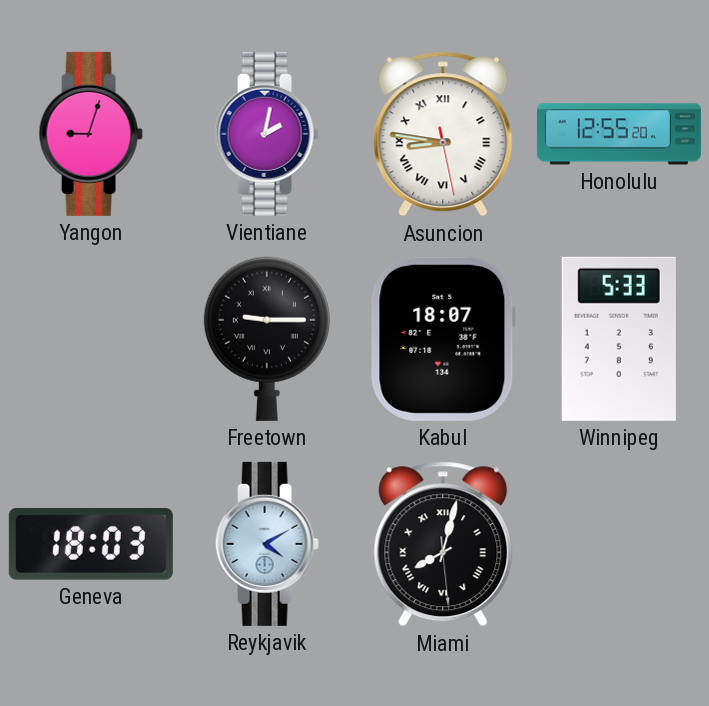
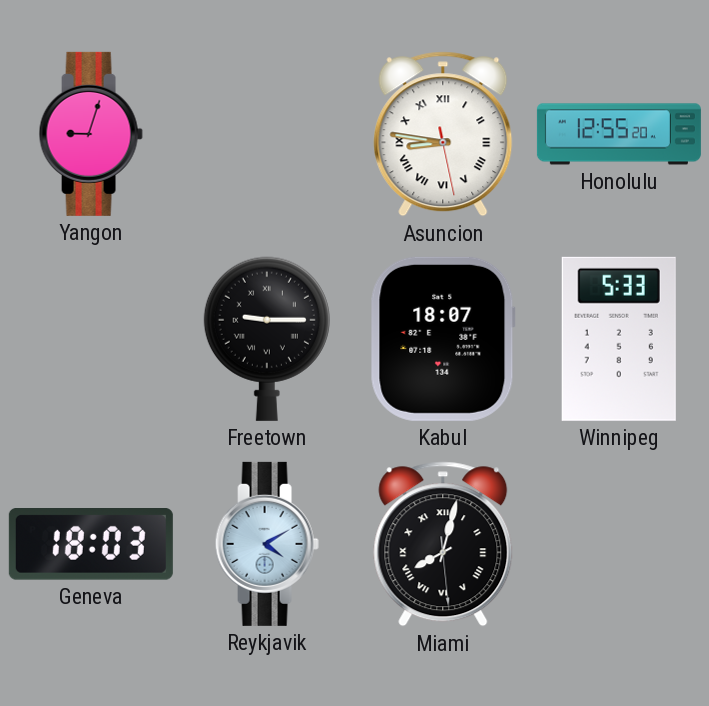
Vientiane: 2:02 -> none
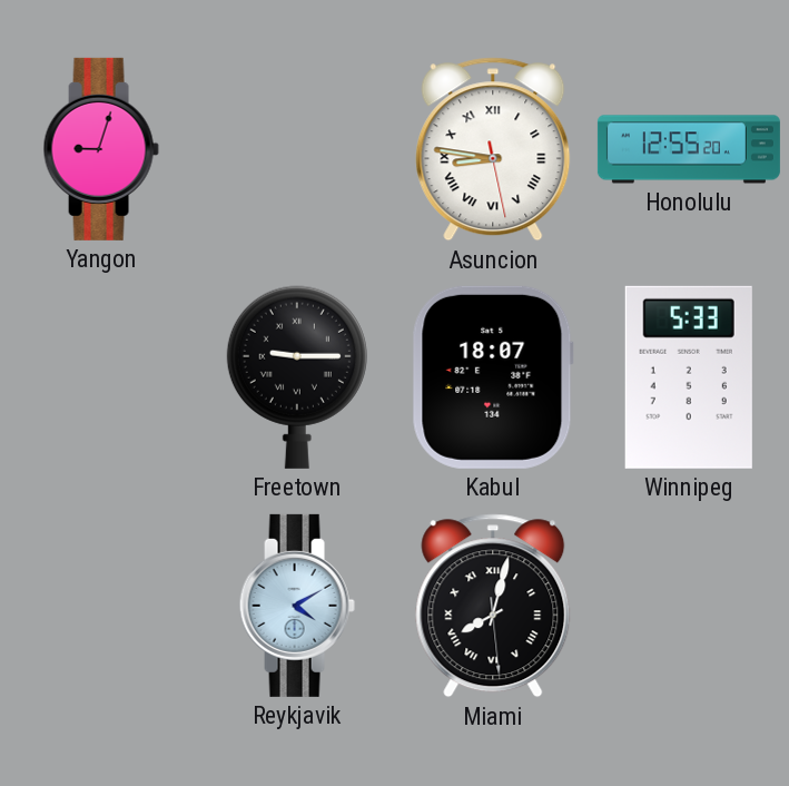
Geneva: 18:03 -> none
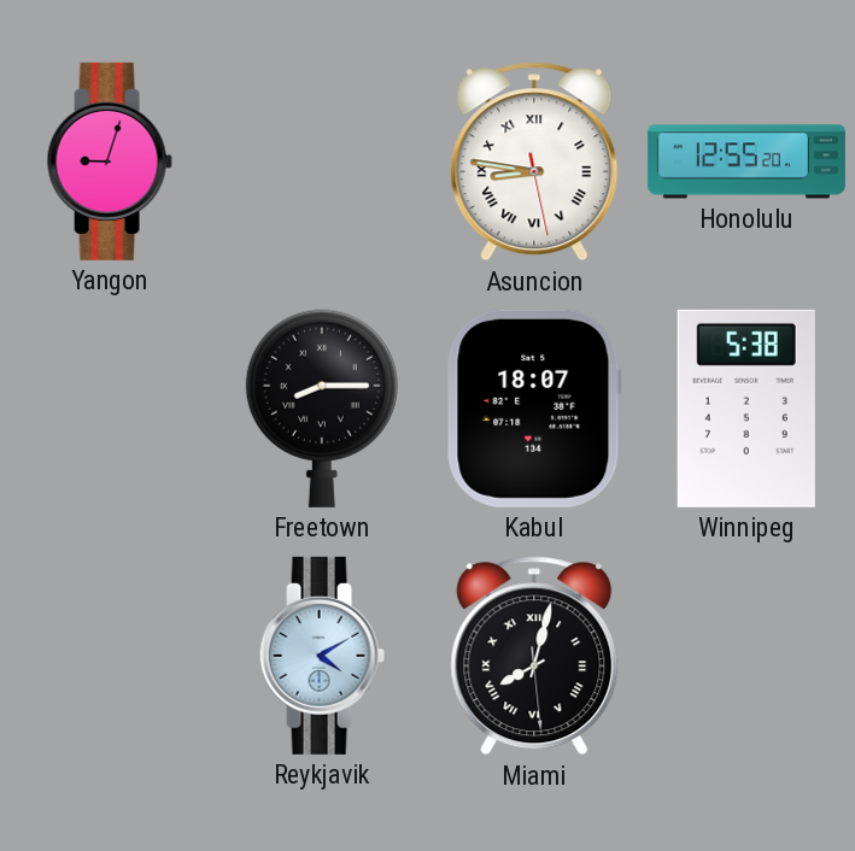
Freetown: 9:15 -> 8:15
Winnipeg: 5:33 -> 5:38
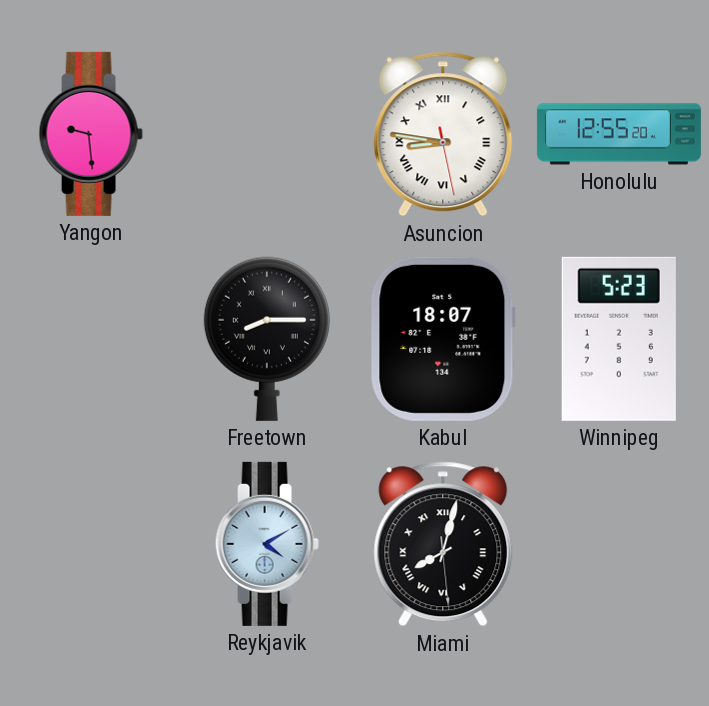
Yangon: 9:03 -> 9:29
Winnipeg: 5:38 -> 5:23
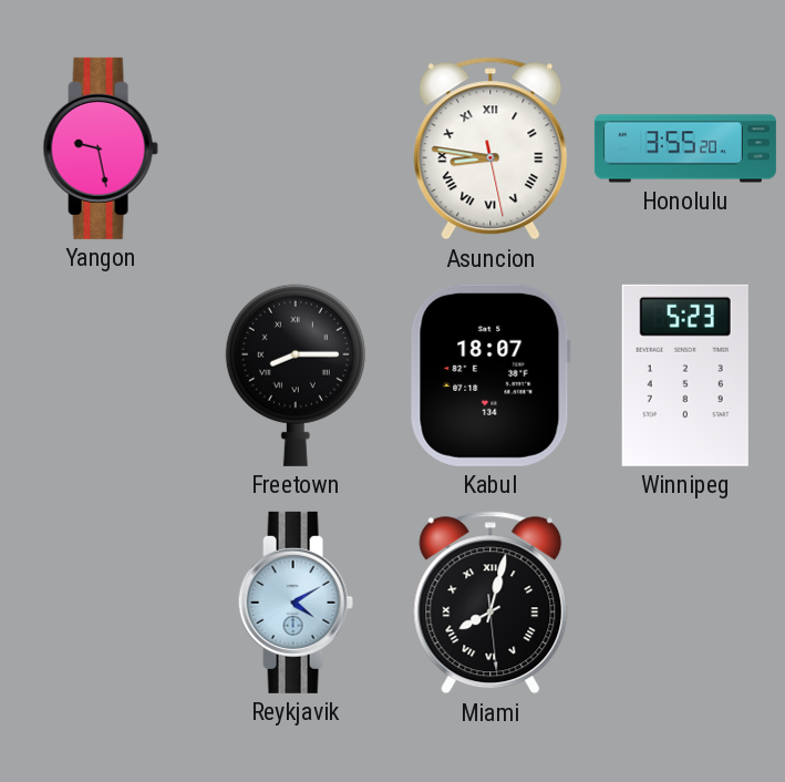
Yangon: 9:29 -> 9:28
Honolulu: 12:55 -> 3:55
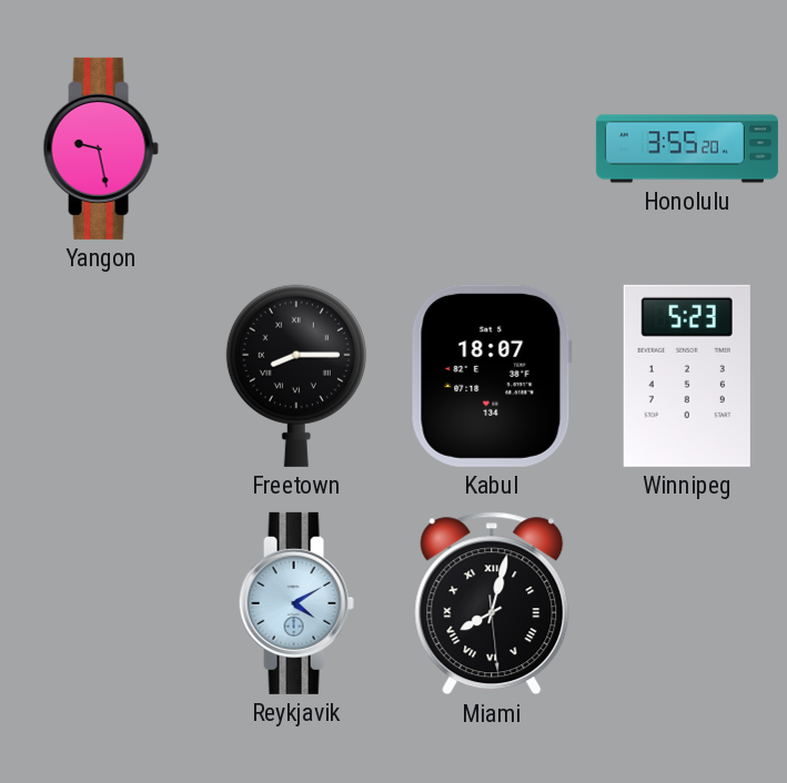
Asuncion: 8:46 -> none
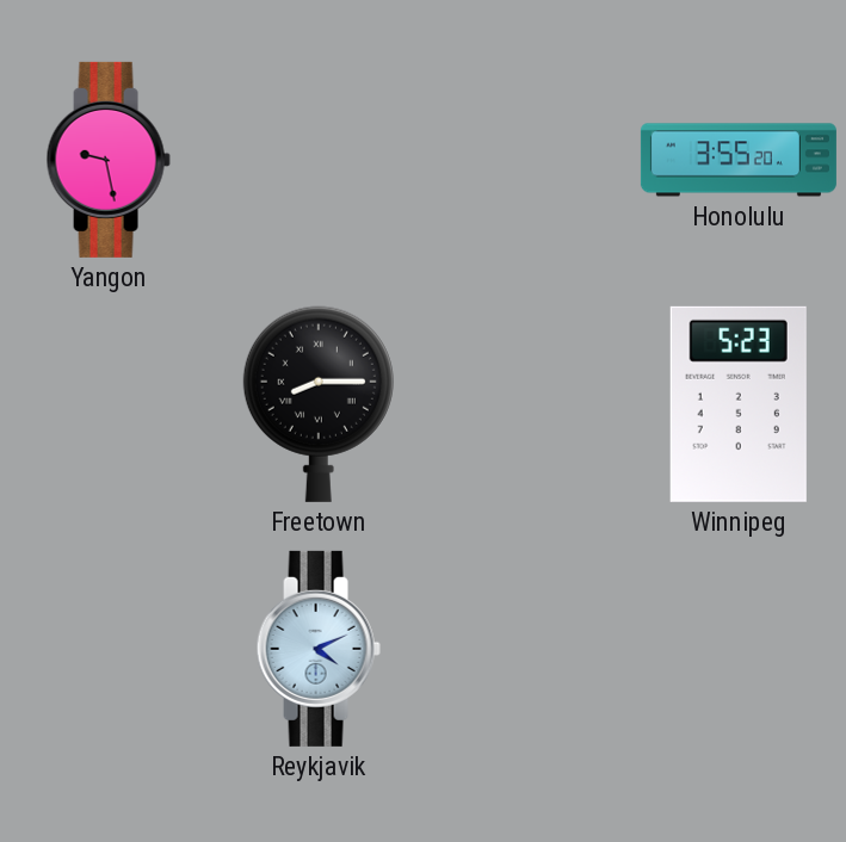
Kabul: 18:07 -> none
Reykjavik: 4:10 -> 4:11
Miami: 8:02 -> none
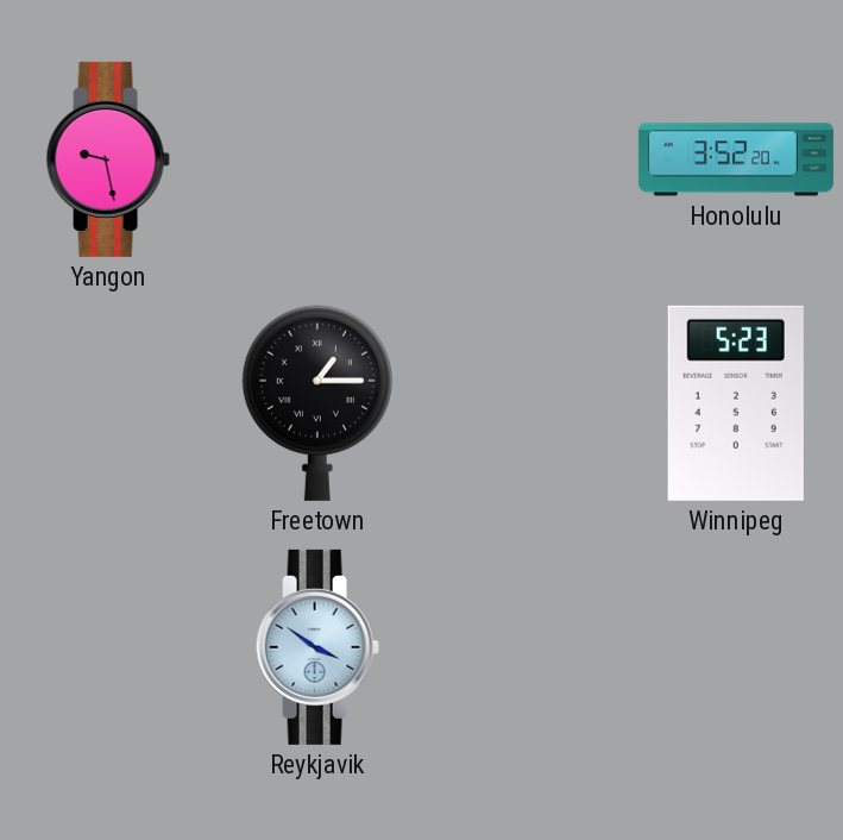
Honolulu: 3:55 -> 3:52
Freetown: 8:15 -> 1:15
Reykjavik: 4:11 -> 3:51
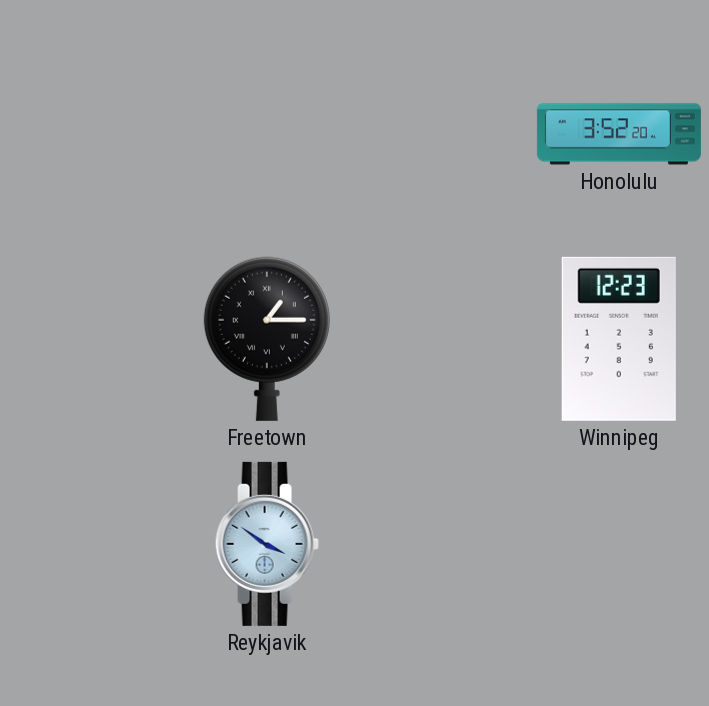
Yangon: 9:28 -> none
Winnipeg: 5:23 -> 12:23
